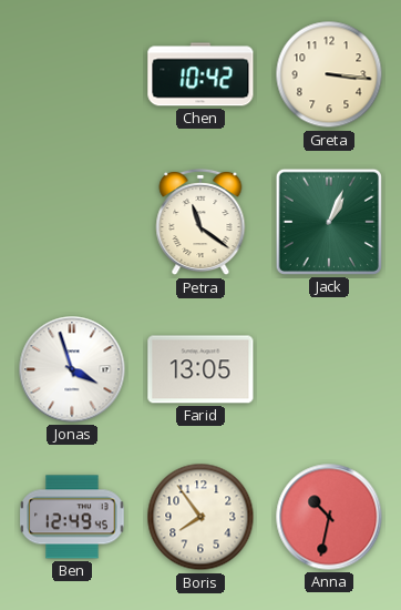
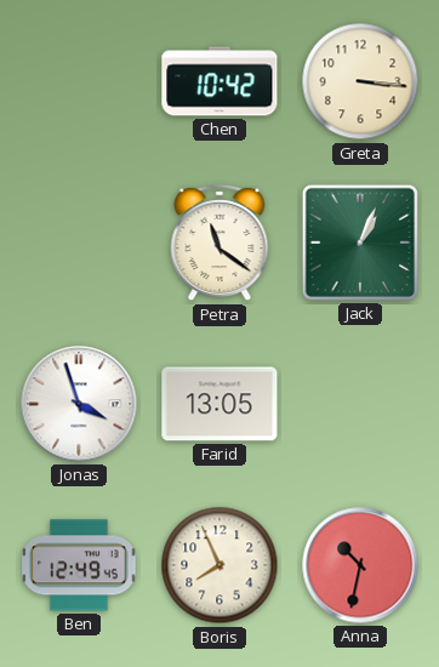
Boris: 7:54 -> 7:56
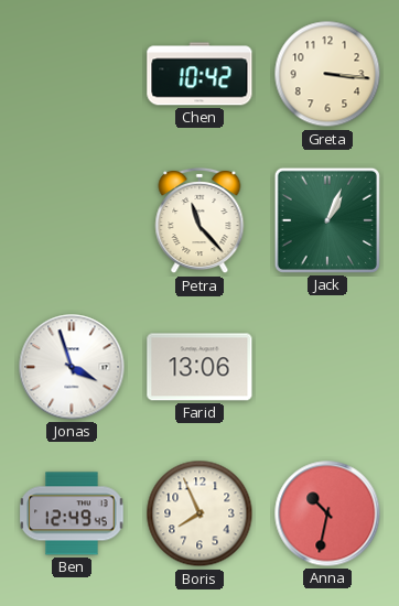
Petra: 11:21 -> 11:23
Farid: 13:05 -> 13:06
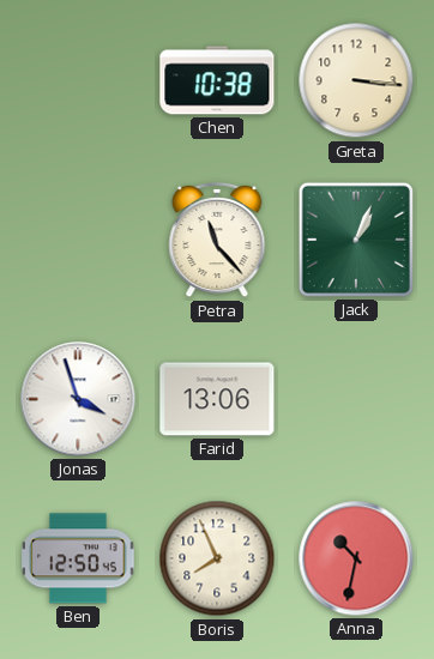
Chen: 10:42 -> 10:38
Ben: 12:49 -> 12:50
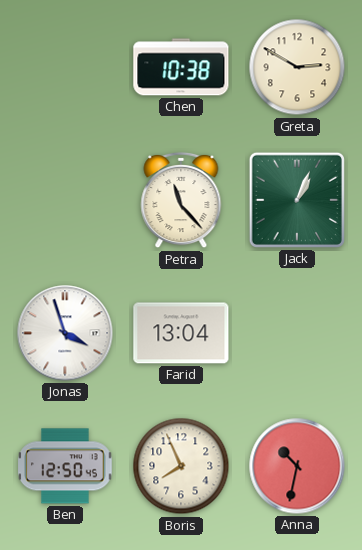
Greta: 3:16 -> 2:50
Farid: 13:06 -> 13:04
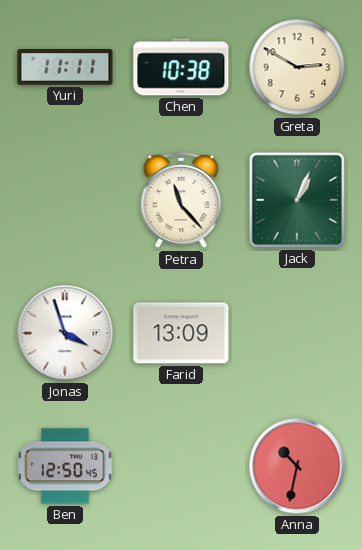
Yuri: none -> 11:11
Farid: 13:04 -> 13:09
Boris: 7:56 -> none
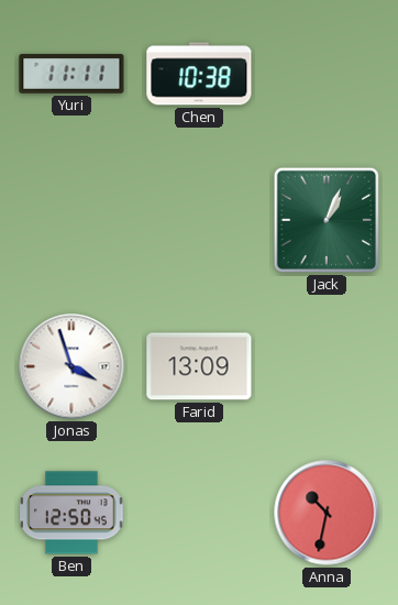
Greta: 2:50 -> none
Petra: 11:23 -> none
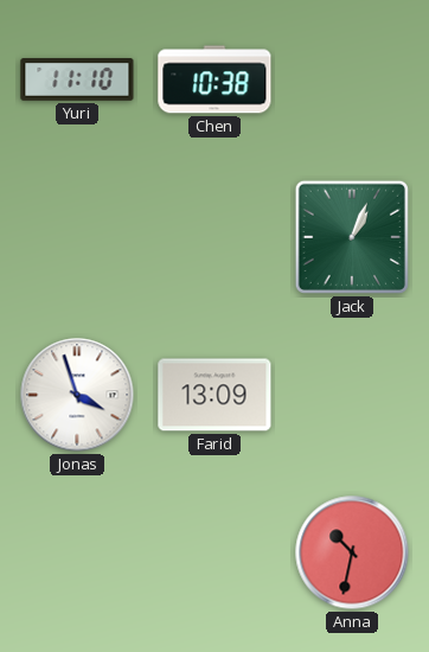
Yuri: 11:11 -> 11:10
Ben: 12:50 -> none
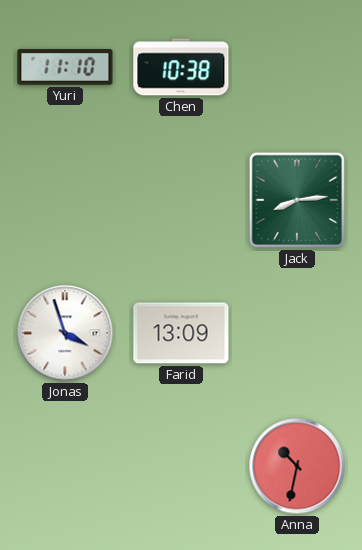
Jack: 1:04 -> 8:14
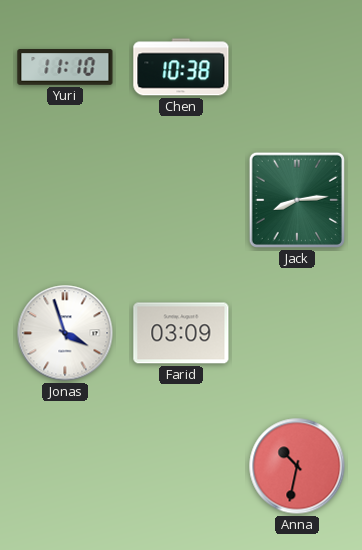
Farid: 13:09 -> 03:09
